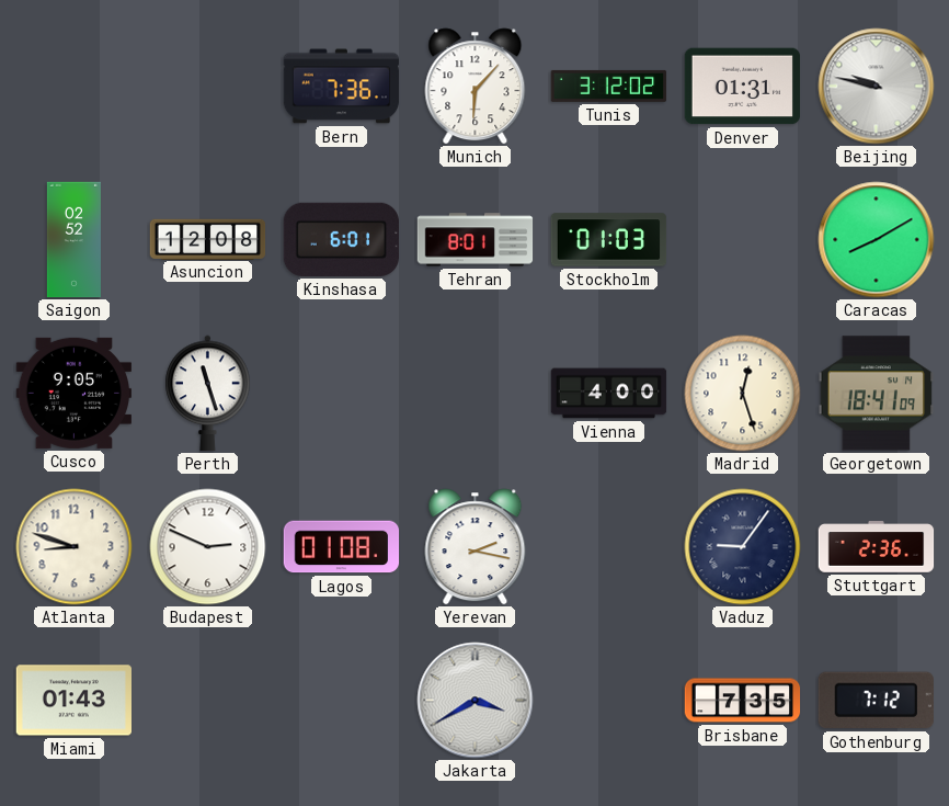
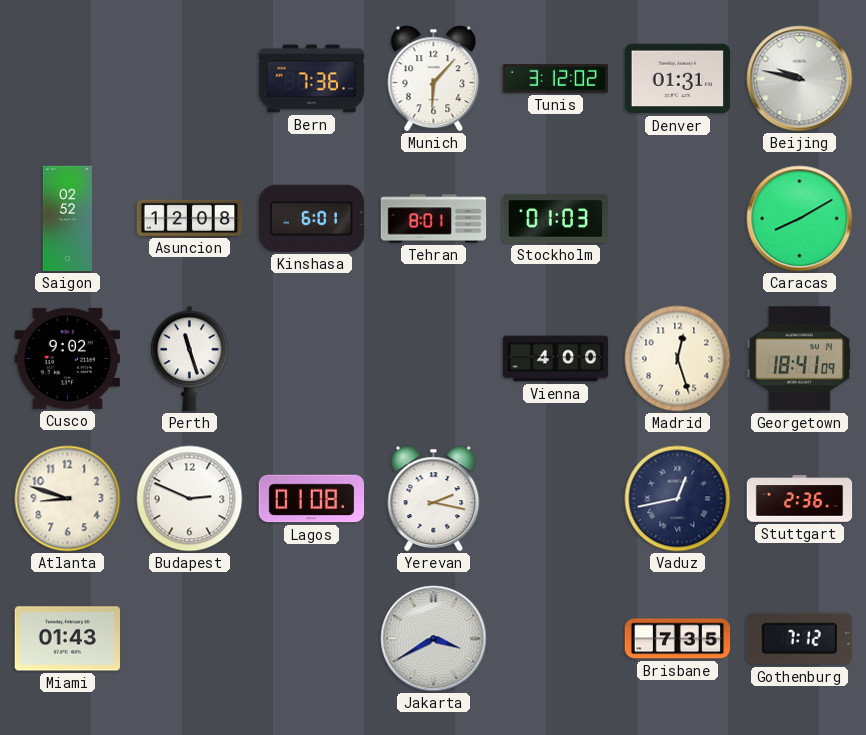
Cusco: 9:05 -> 9:02
Vaduz: 9:06 -> 12:43
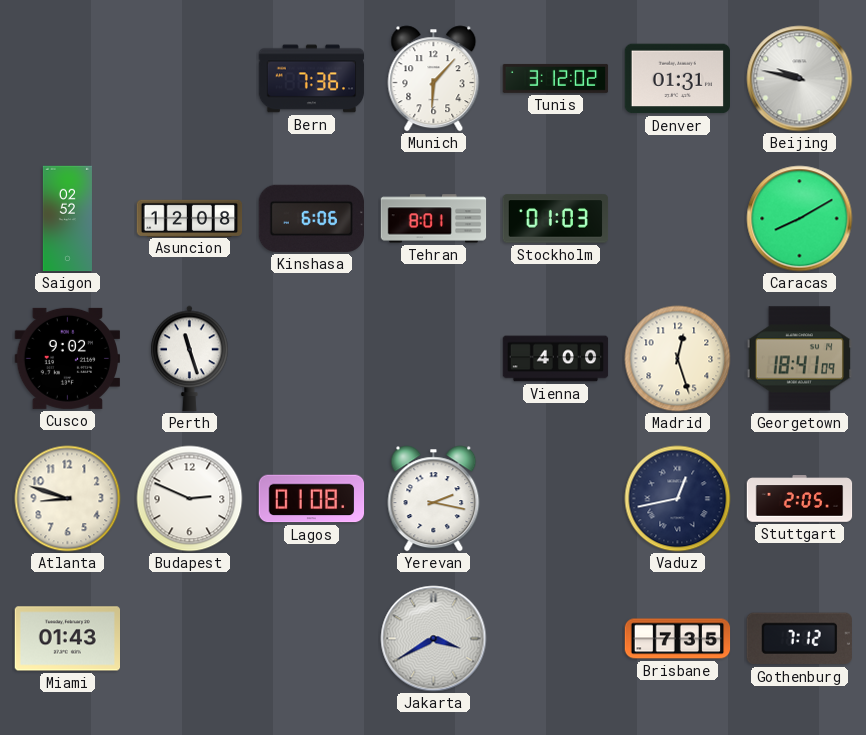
Kinshasa: 6:01 -> 6:06
Stuttgart: 2:36 -> 2:05
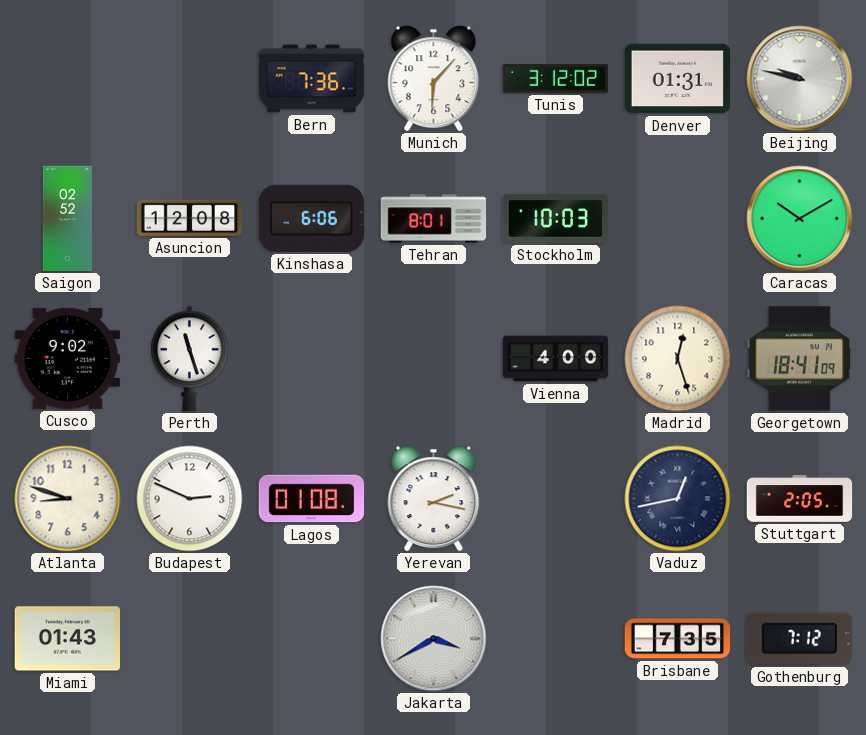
Stockholm: 01:03 -> 10:03
Caracas: 8:10 -> 10:10
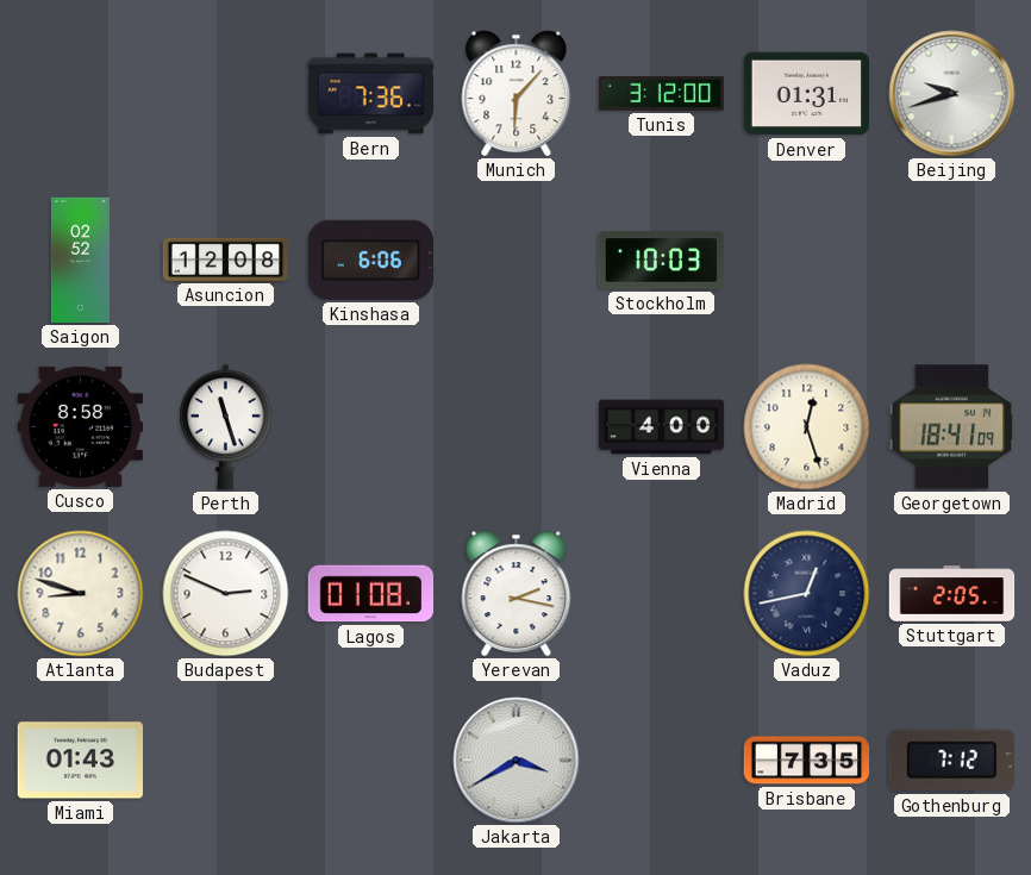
Tunis: 3:12:02 -> 3:12:00
Beijing: 9:47 -> 9:42
Tehran: 8:01 -> none
Caracas: 10:10 -> none
Cusco: 9:02 -> 8:58
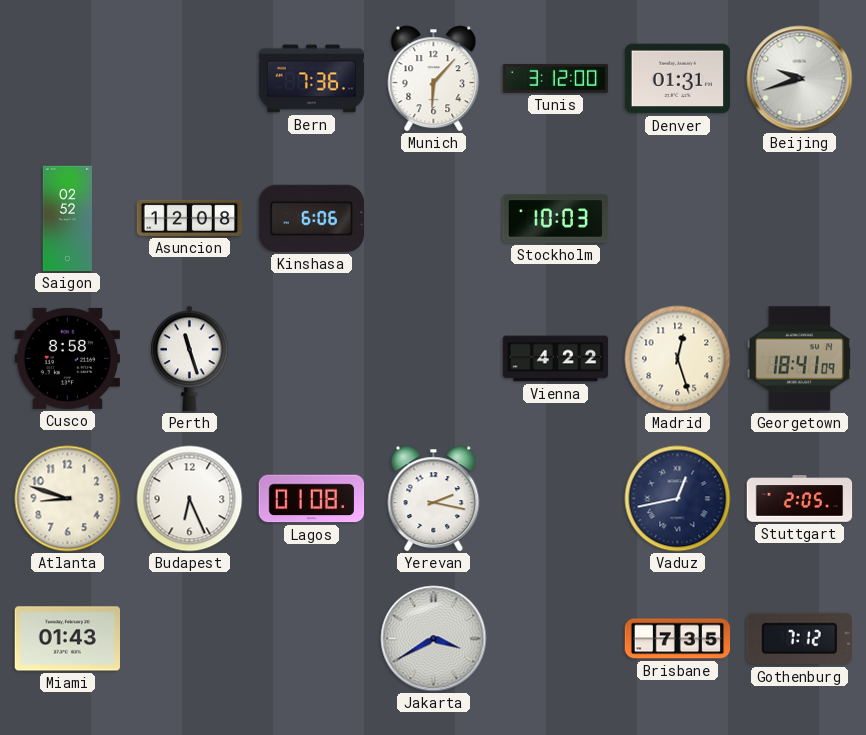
Vienna: 4:00 -> 4:22
Budapest: 2:49 -> 6:26
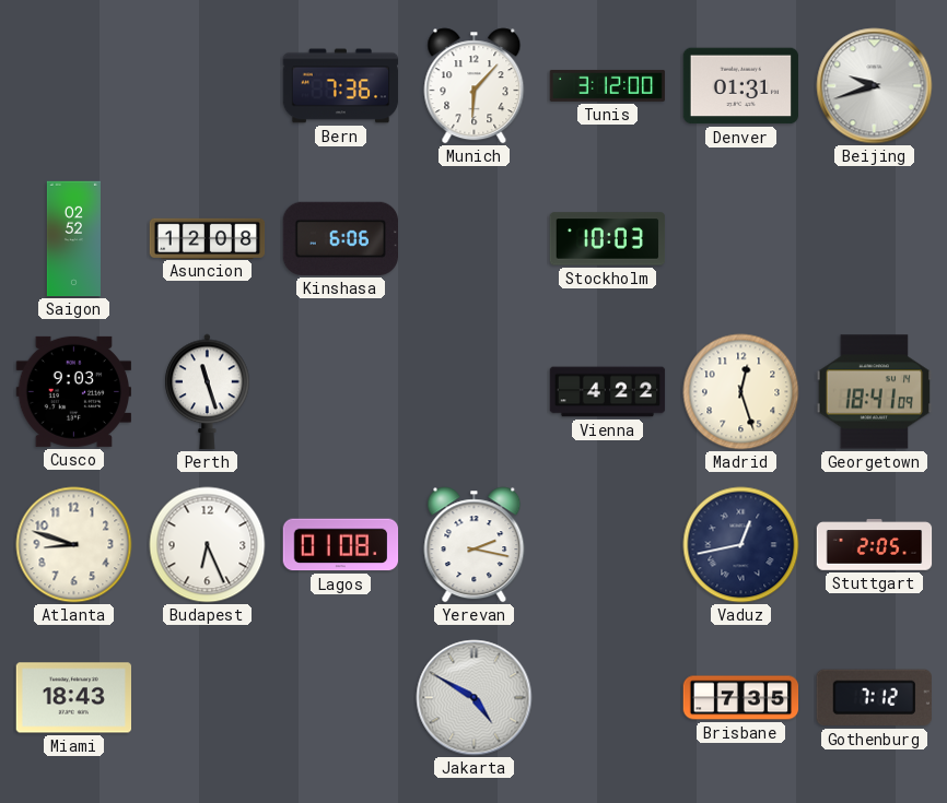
Cusco: 8:58 -> 9:03
Miami: 01:43 -> 18:43
Jakarta: 3:40 -> 4:50
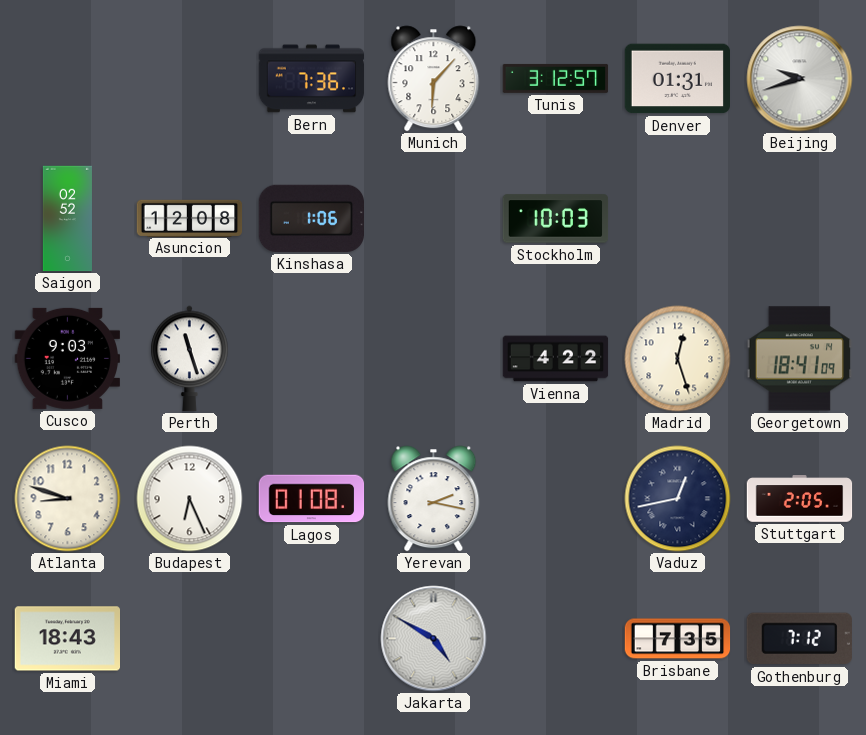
Tunis: 3:12:00 -> 3:12:57
Kinshasa: 6:06 -> 1:06
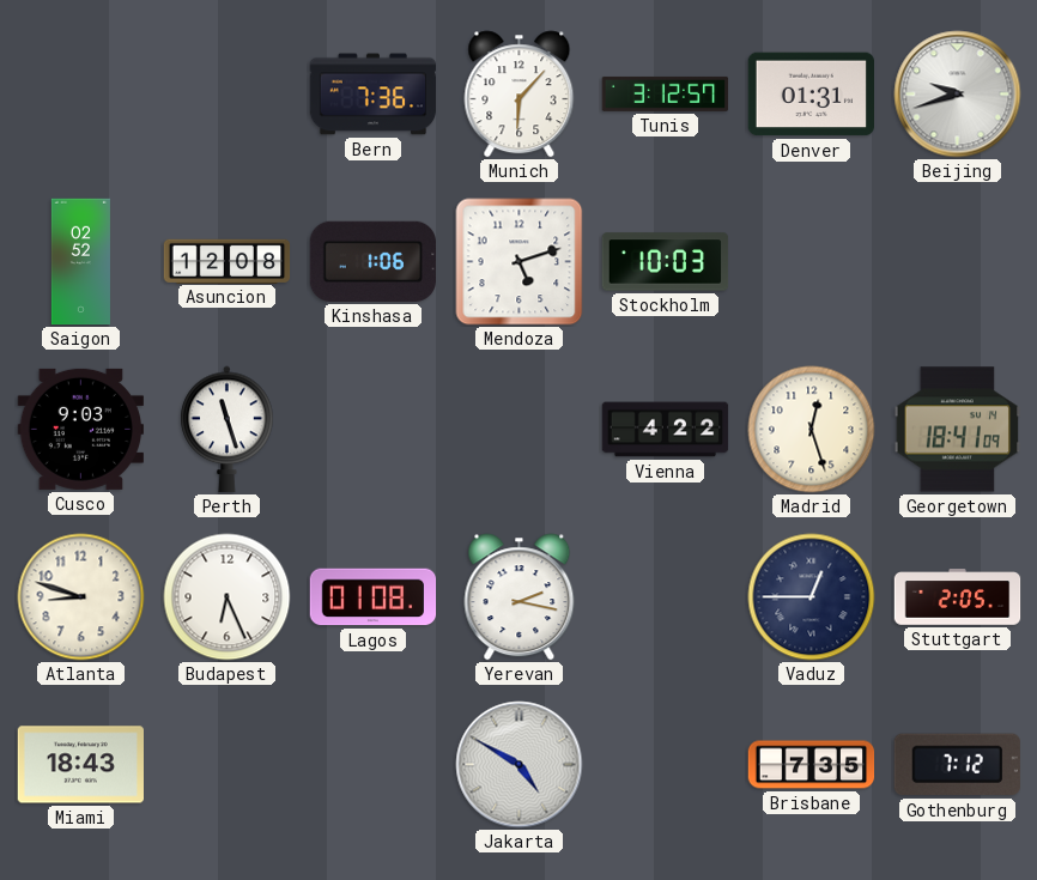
Mendoza: none -> 5:12
Vaduz: 12:43 -> 12:45
